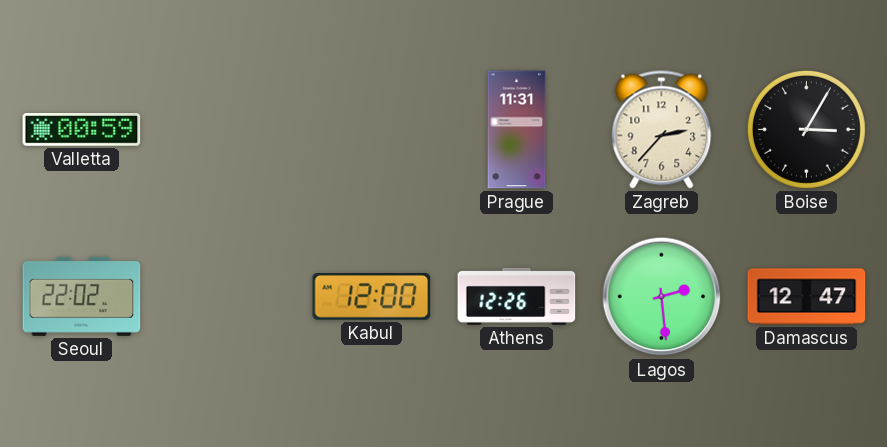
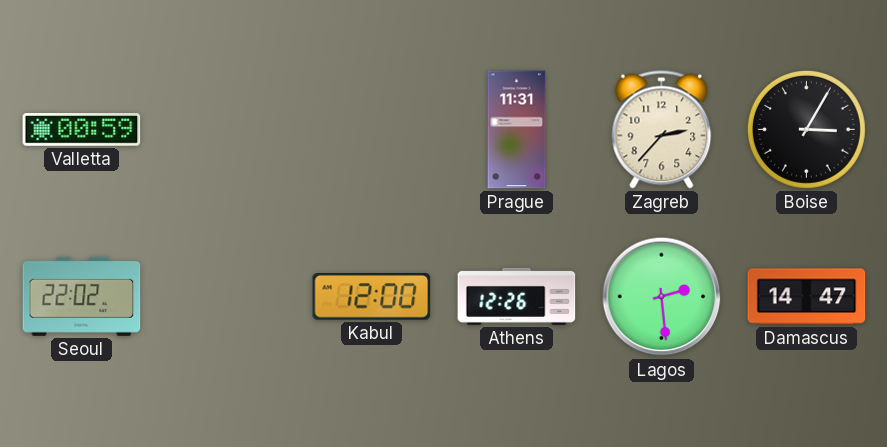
Damascus: 12:47 -> 14:47
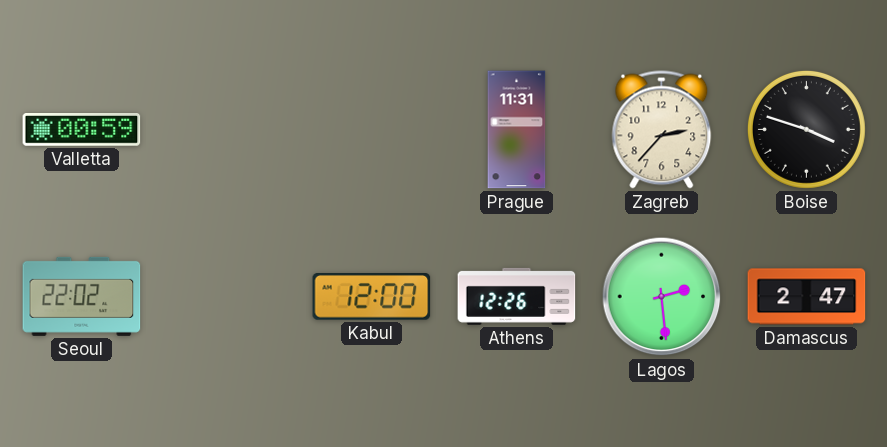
Boise: 3:05 -> 3:48
Damascus: 14:47 -> 2:47
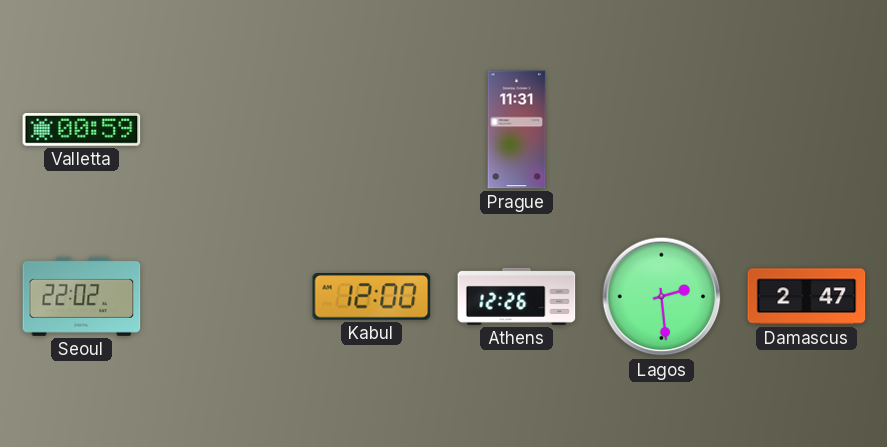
Zagreb: 2:37 -> none
Boise: 3:48 -> none
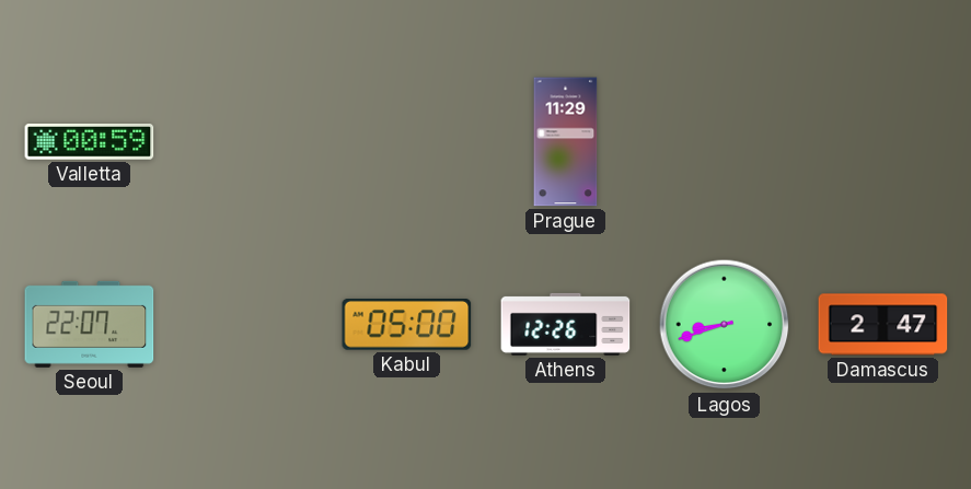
Prague: 11:31 -> 11:29
Seoul: 22:02 -> 22:07
Kabul: 12:00 -> 05:00
Lagos: 2:29 -> 8:42
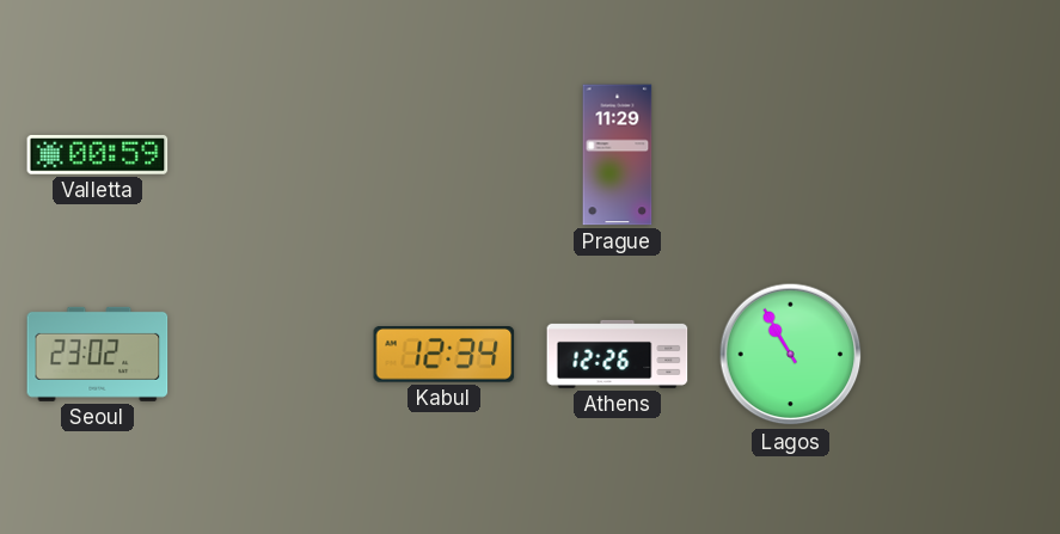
Seoul: 22:07 -> 23:02
Kabul: 05:00 -> 12:34
Lagos: 8:42 -> 10:55
Damascus: 2:47 -> none
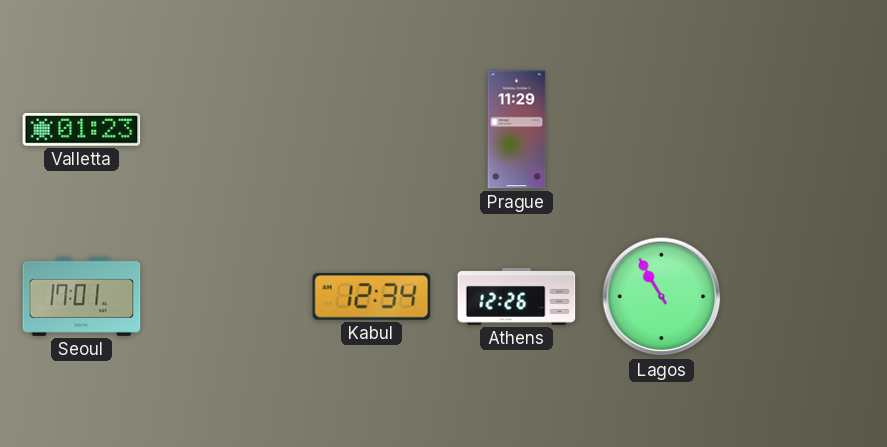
Valletta: 00:59 -> 01:23
Seoul: 23:02 -> 17:01
